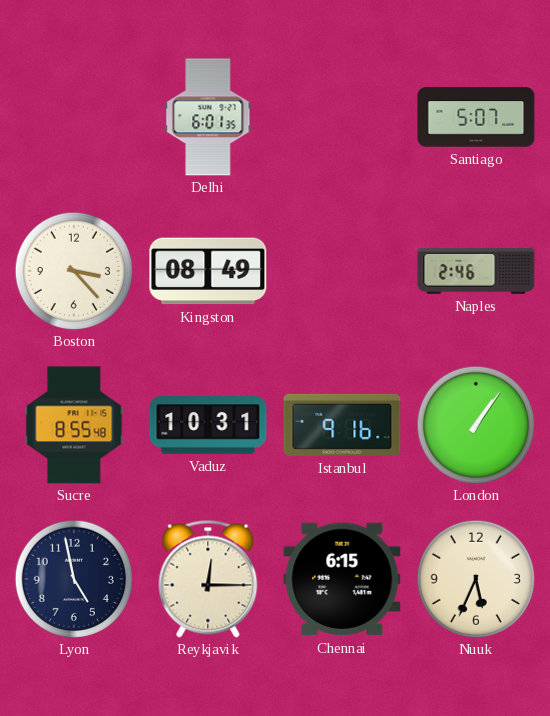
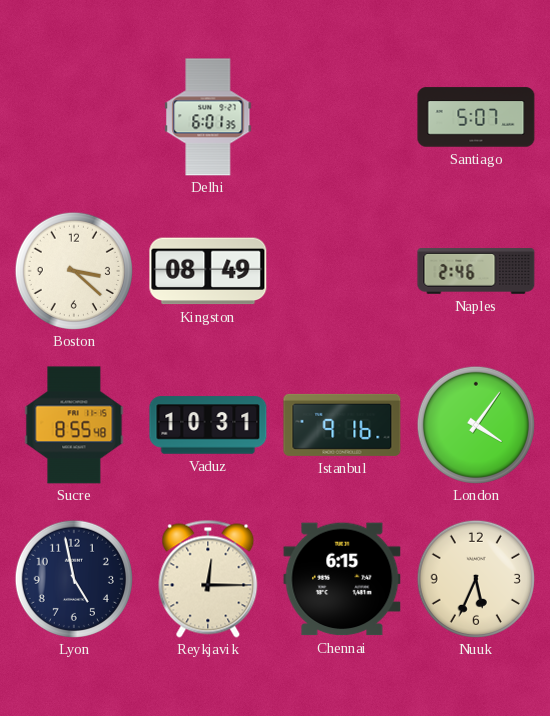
Boston: 3:23 -> 3:22
London: 1:06 -> 4:06
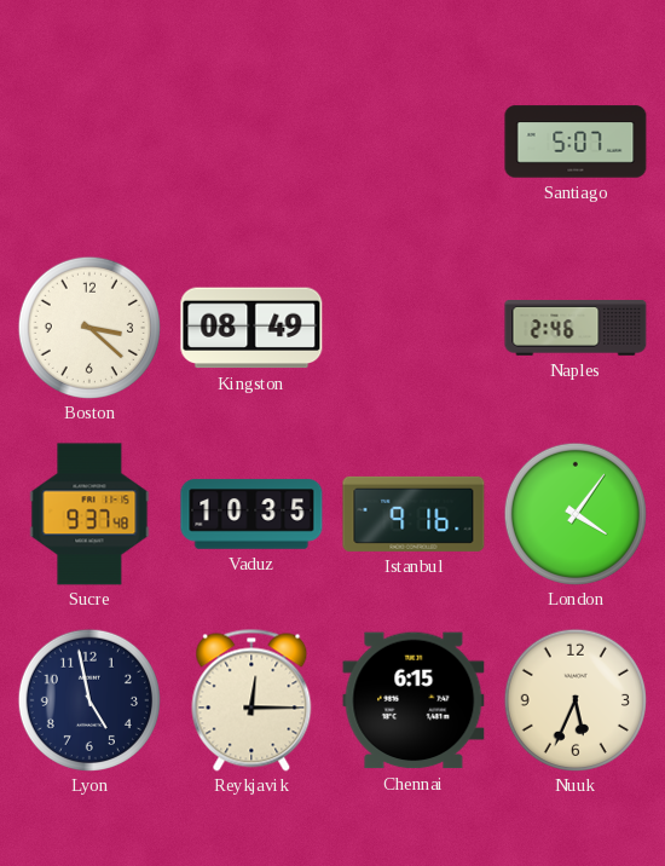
Delhi: 6:01 -> none
Sucre: 8:55 -> 9:37
Vaduz: 10:31 -> 10:35
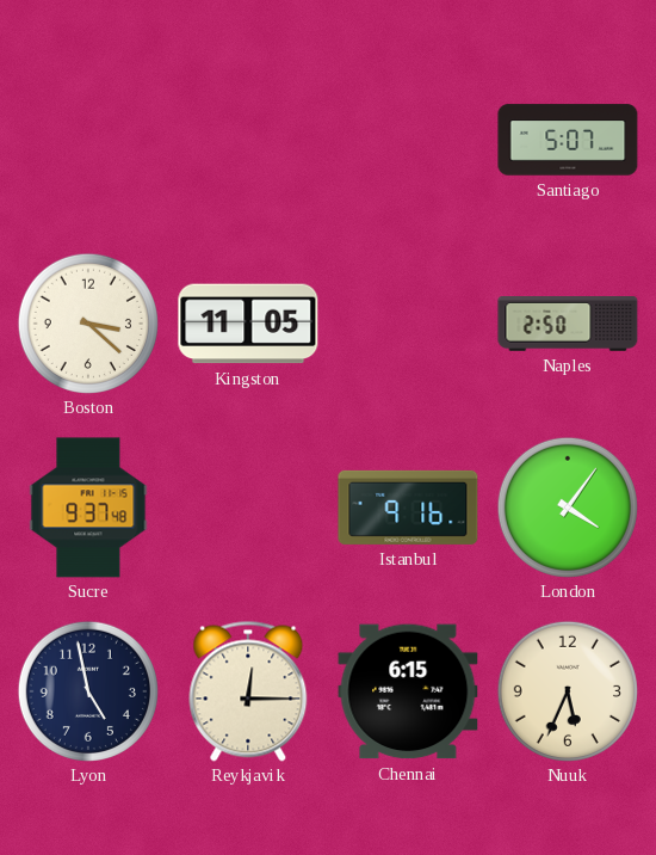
Kingston: 08:49 -> 11:05
Naples: 2:46 -> 2:50
Vaduz: 10:35 -> none
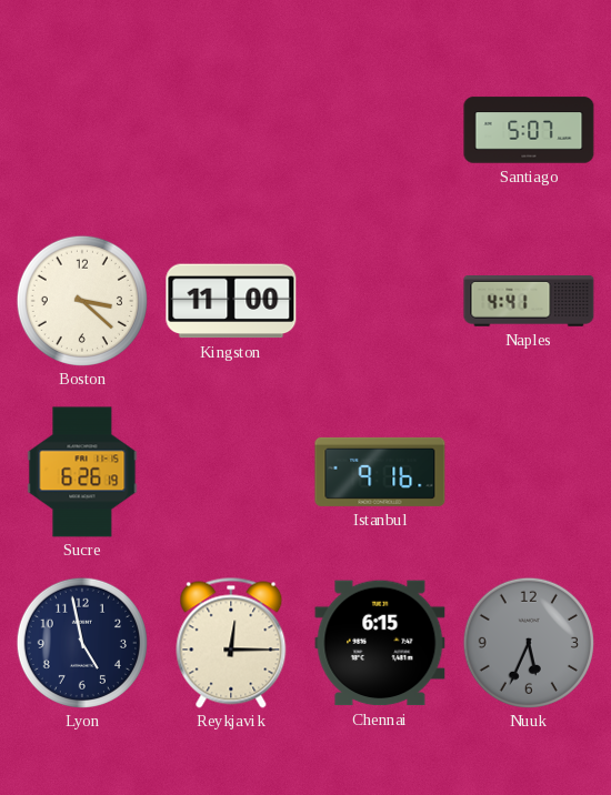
Kingston: 11:05 -> 11:00
Naples: 2:50 -> 4:41
Sucre: 9:37 -> 6:26
London: 4:06 -> none
Nuuk dial: cream -> grey
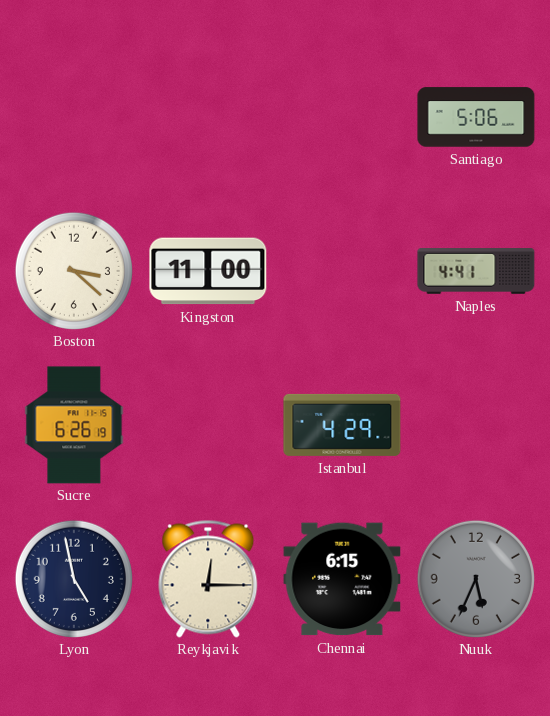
Santiago: 5:07 -> 5:06
Istanbul: 9:16 -> 4:29
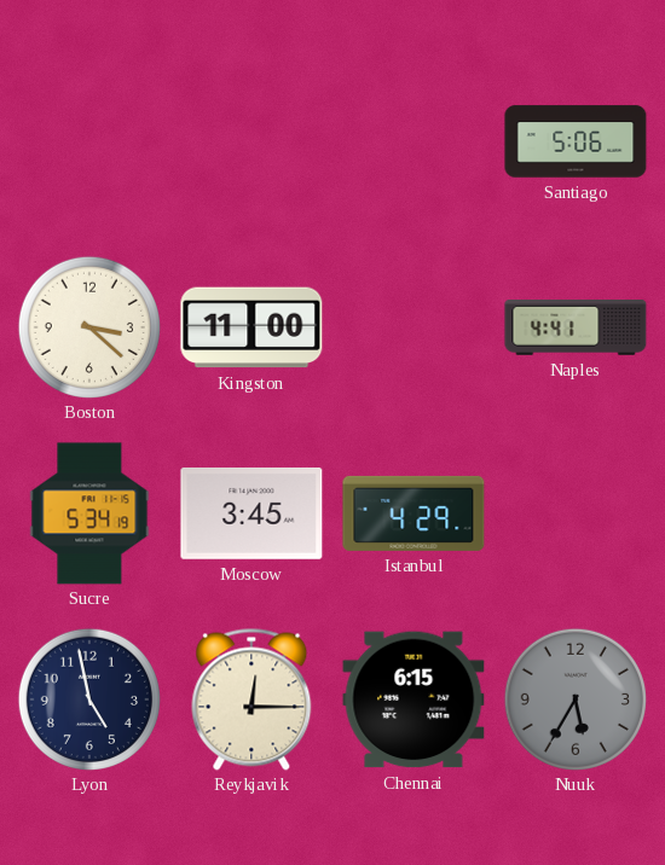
Sucre: 6:26 -> 5:34
Moscow: none -> 3:45
Nuuk: 5:34 -> 5:35
